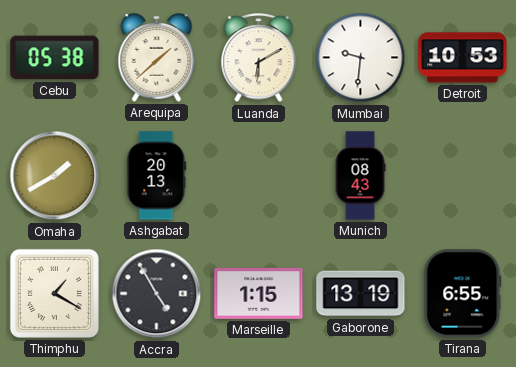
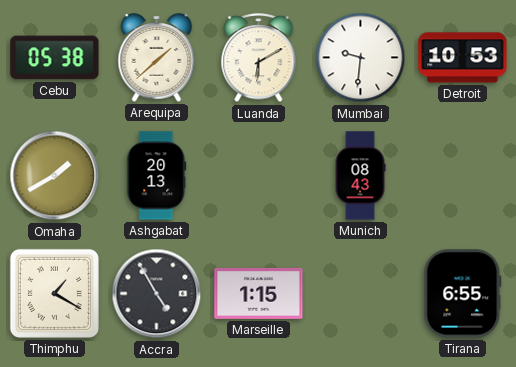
Gaborone: 13:19 -> none
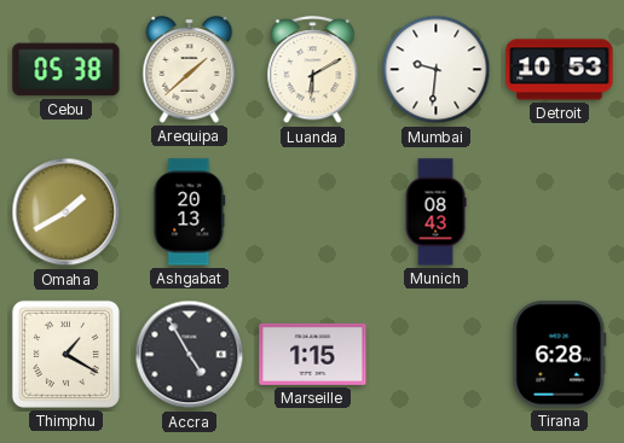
Tirana: 6:55 -> 6:28
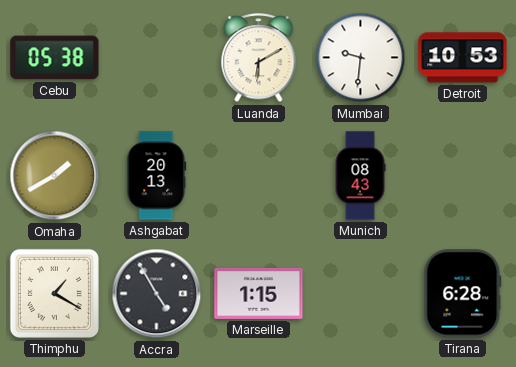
Arequipa: 1:38 -> none
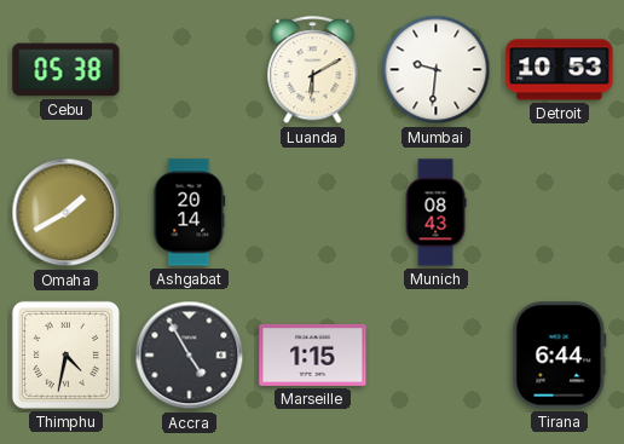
Ashgabat: 20:13 -> 20:14
Thimphu: 1:20 -> 4:32
Tirana: 6:28 -> 6:44
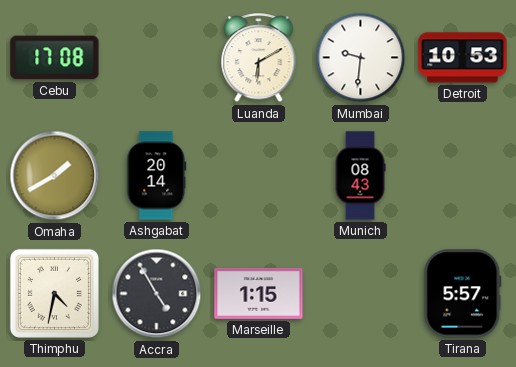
Cebu: 05:38 -> 17:08
Tirana: 6:44 -> 5:57
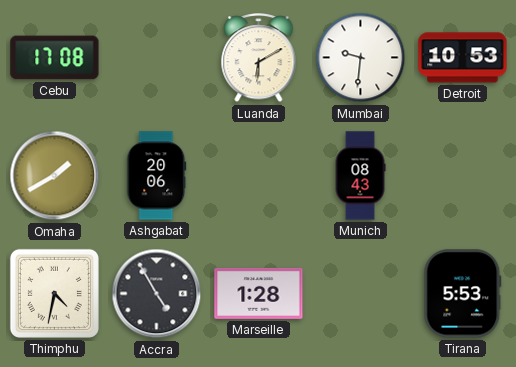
Ashgabat: 20:14 -> 20:06
Marseille: 1:15 -> 1:28
Tirana: 5:57 -> 5:53
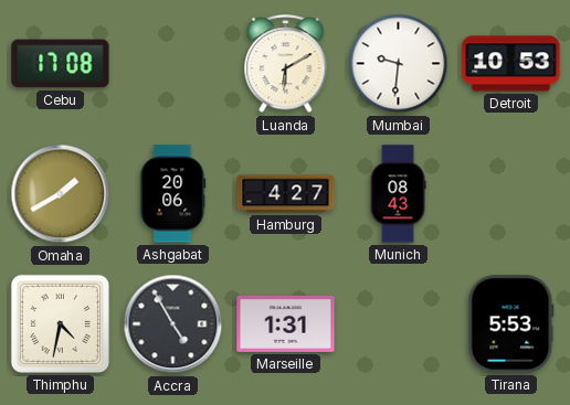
Hamburg: none -> 4:27
Marseille: 1:28 -> 1:31
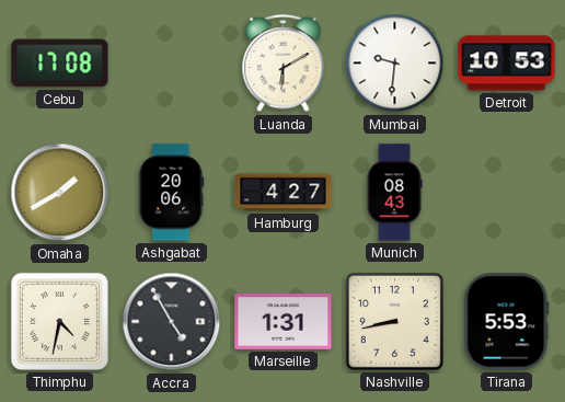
Nashville: none -> 8:43
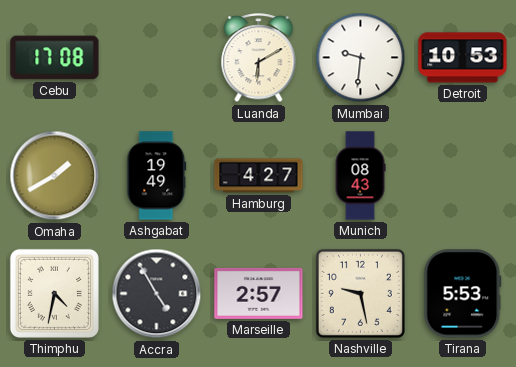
Ashgabat: 20:06 -> 19:49
Marseille: 1:31 -> 2:57
Nashville: 8:43 -> 9:28
